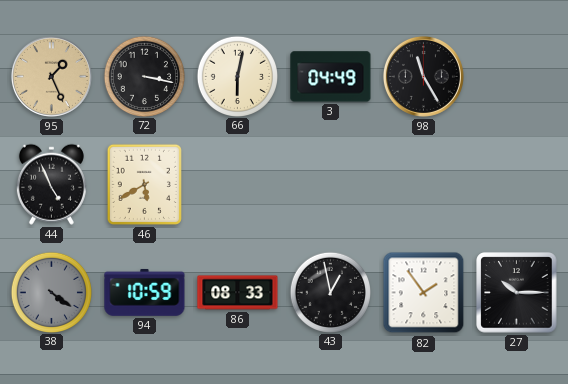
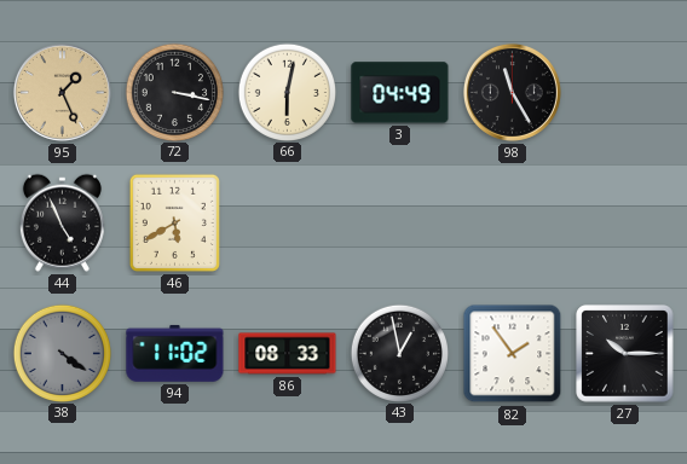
94: 10:59 -> 11:02
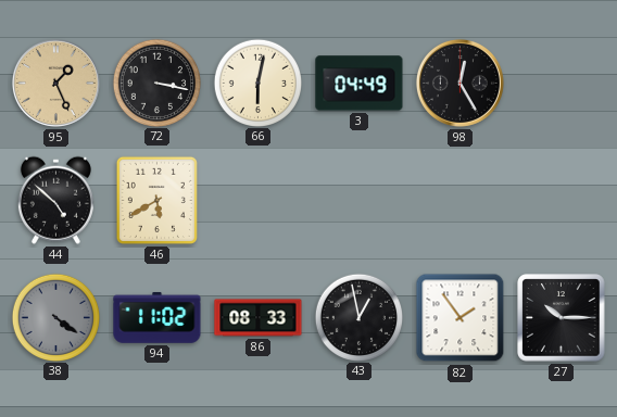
98: 11:25 -> 12:25
44: 4:56 -> 4:52
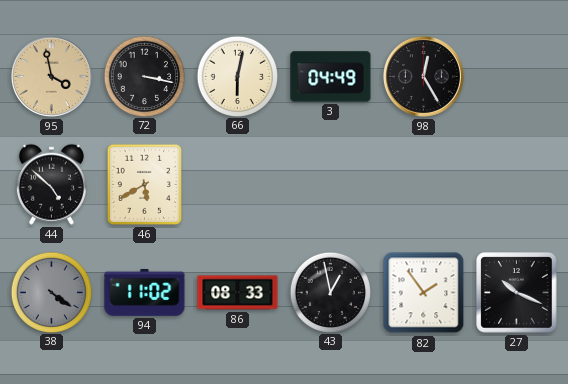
95: 1:26 -> 3:58
27: 10:15 -> 10:19
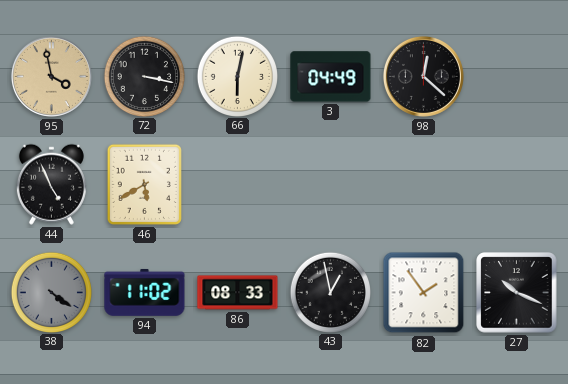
98: 12:25 -> 12:22
44: 4:52 -> 4:56
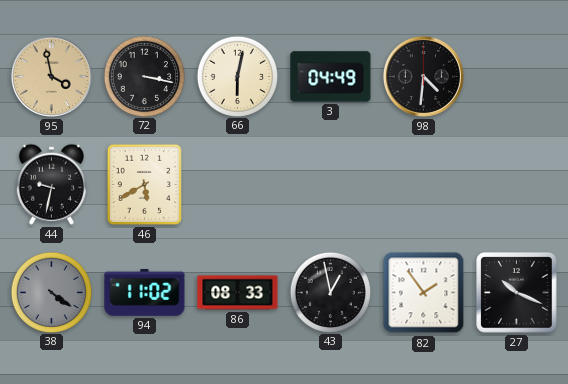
98: 12:22 -> 4:31
44: 4:56 -> 9:32
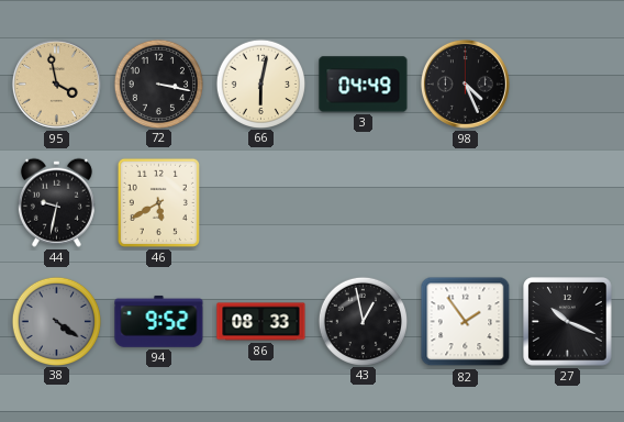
98: 4:31 -> 4:26
94: 11:02 -> 9:52
